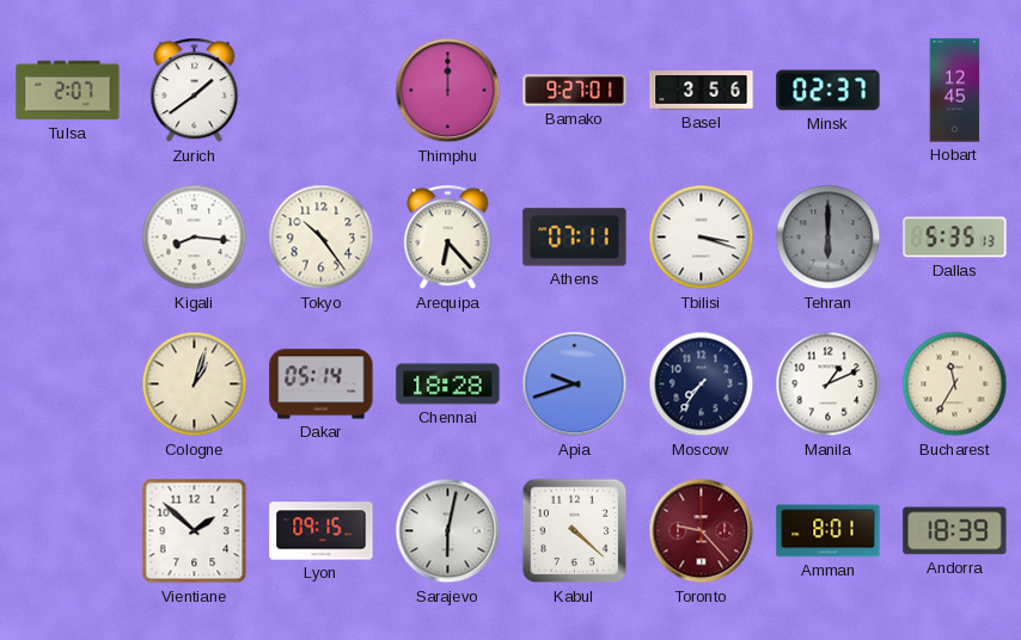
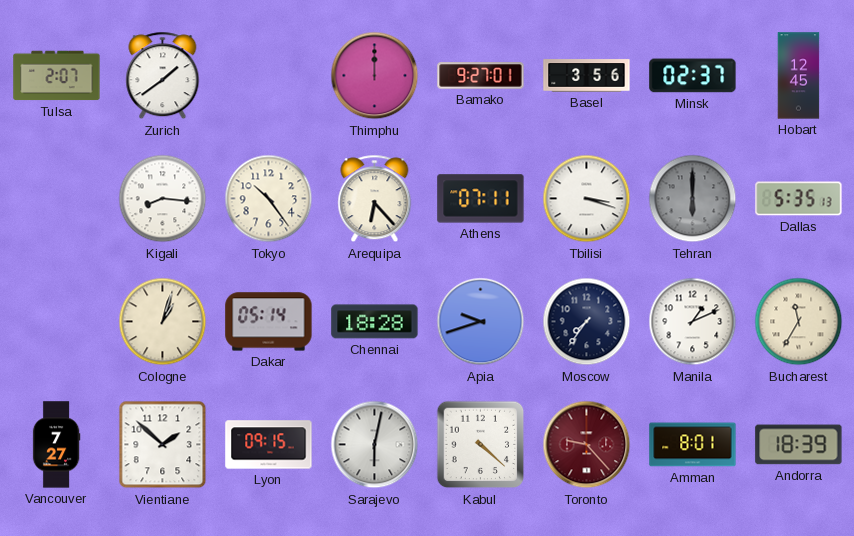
Vancouver: none -> 7:27
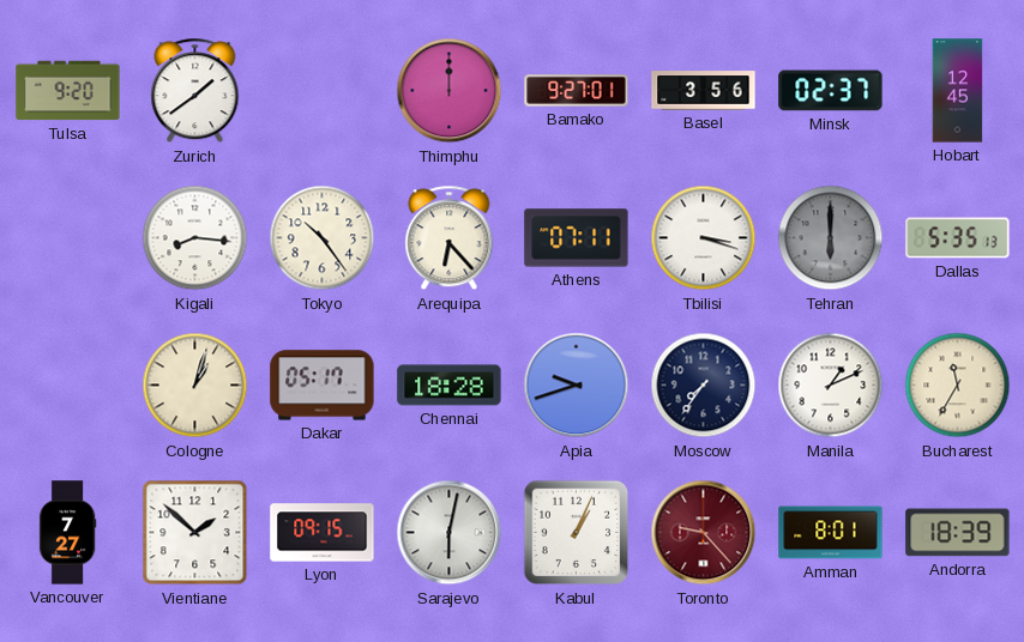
Tulsa: 2:07 -> 9:20
Dakar: 05:14 -> 05:17
Kabul: 4:22 -> 1:04
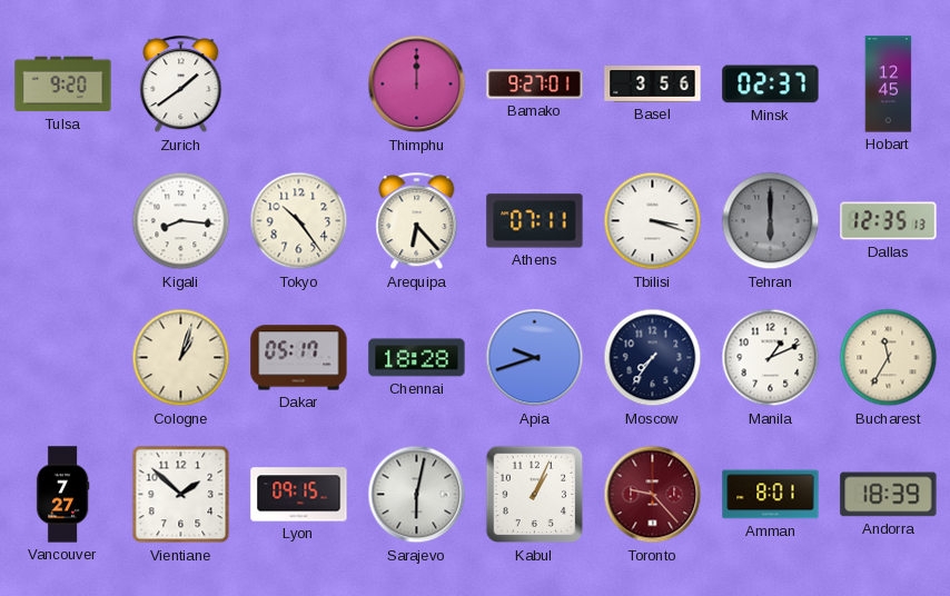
Dallas: 5:35 -> 12:35
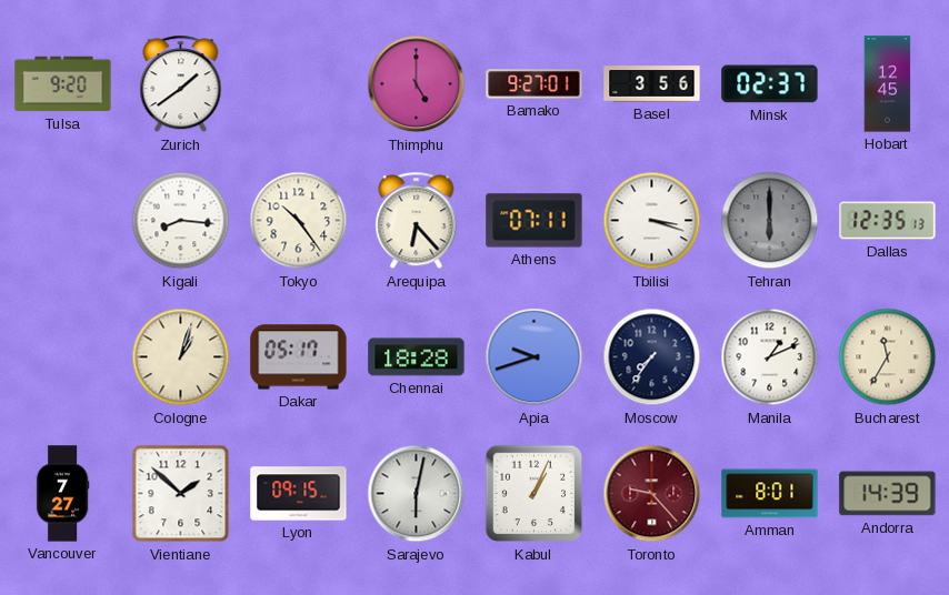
Thimphu: 12:00 -> 5:00
Andorra: 18:39 -> 14:39
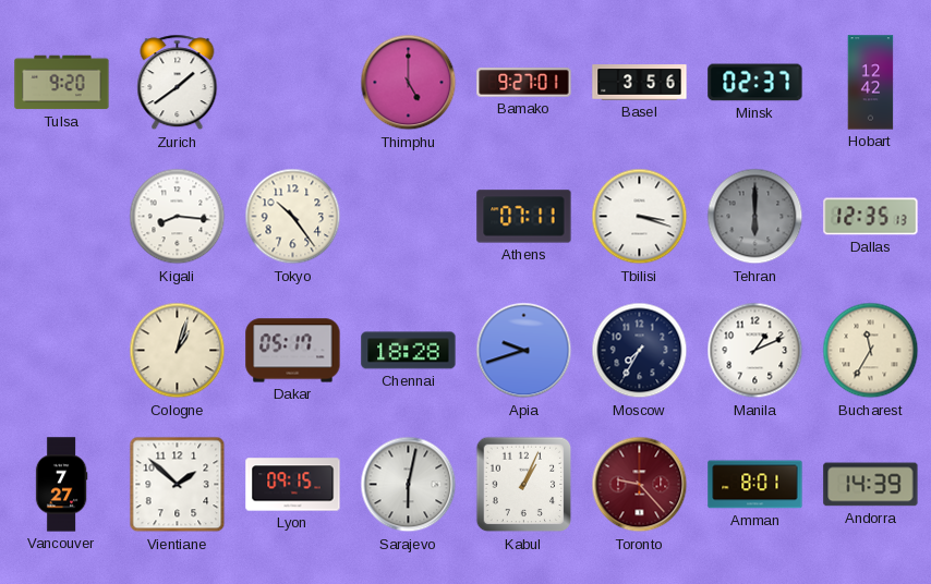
Hobart: 12:45 -> 12:42
Arequipa: 6:23 -> none
Moscow: 7:36 -> 7:35
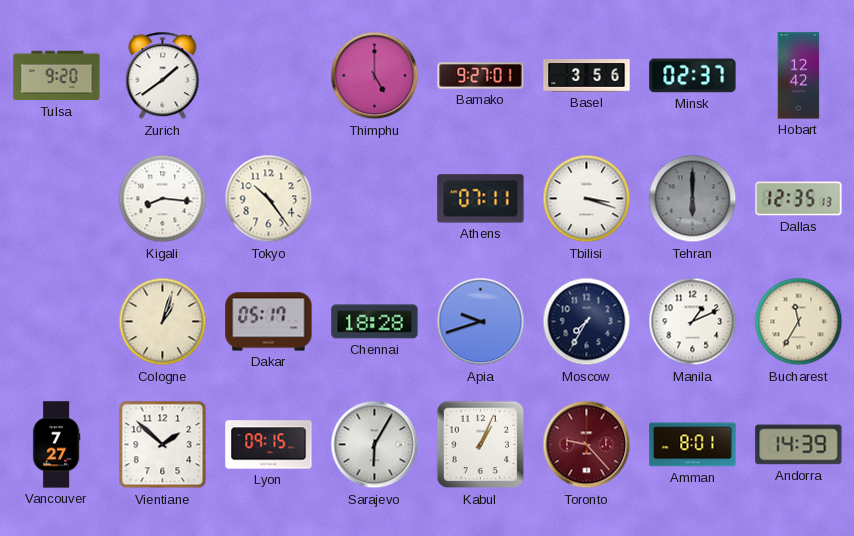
Sarajevo: 6:02 -> 6:05
